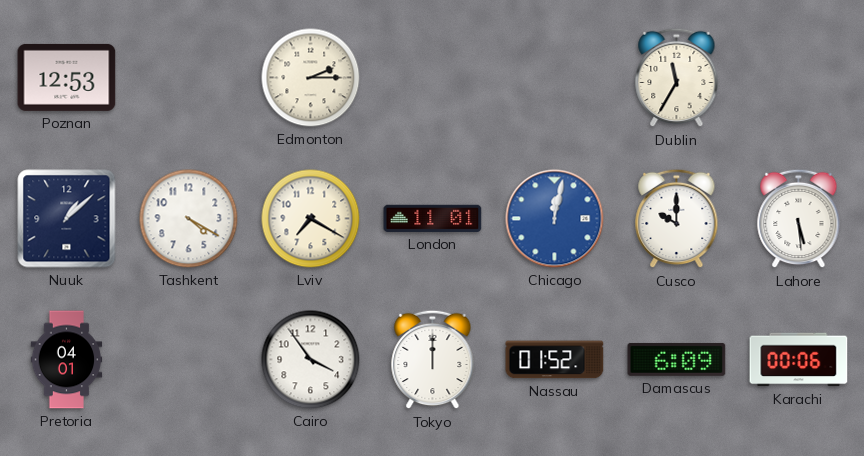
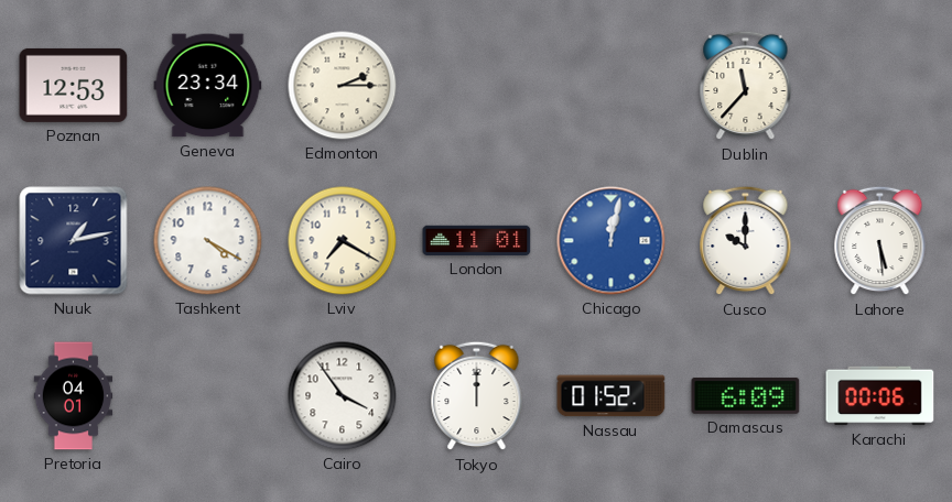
Geneva: none -> 23:34
Dublin: 11:35 -> 11:37
Nuuk: 1:08 -> 1:13
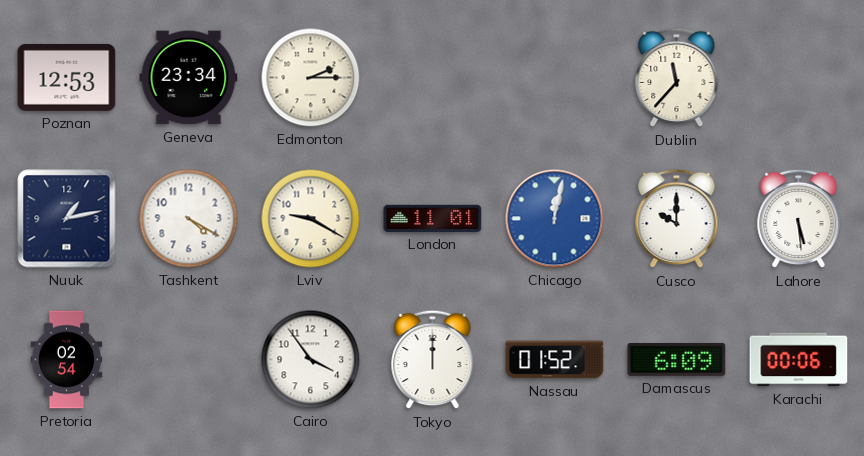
Lviv: 7:20 -> 9:20
Pretoria: 04:01 -> 02:54
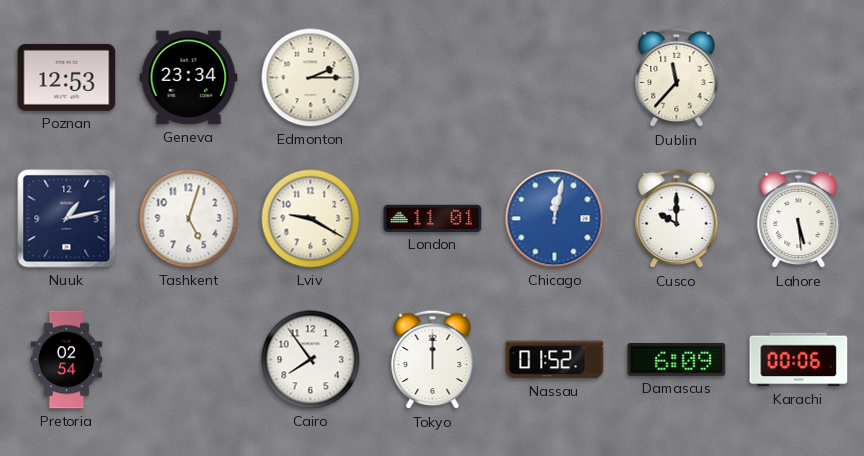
Tashkent: 4:20 -> 5:03
Cairo: 3:54 -> 7:54
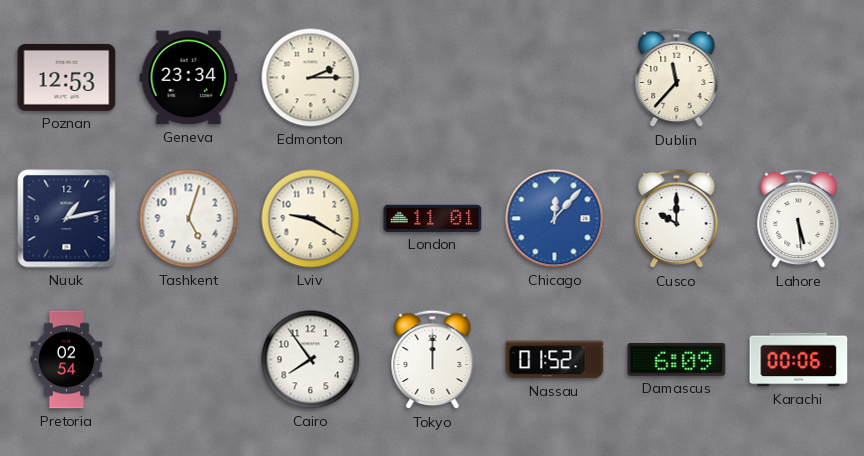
Chicago: 12:02 -> 12:07
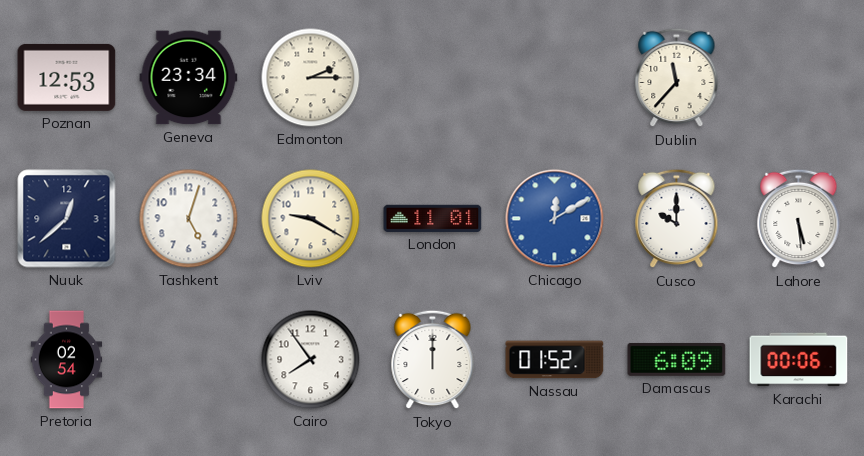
Nuuk: 1:13 -> 12:38
Chicago: 12:07 -> 12:10
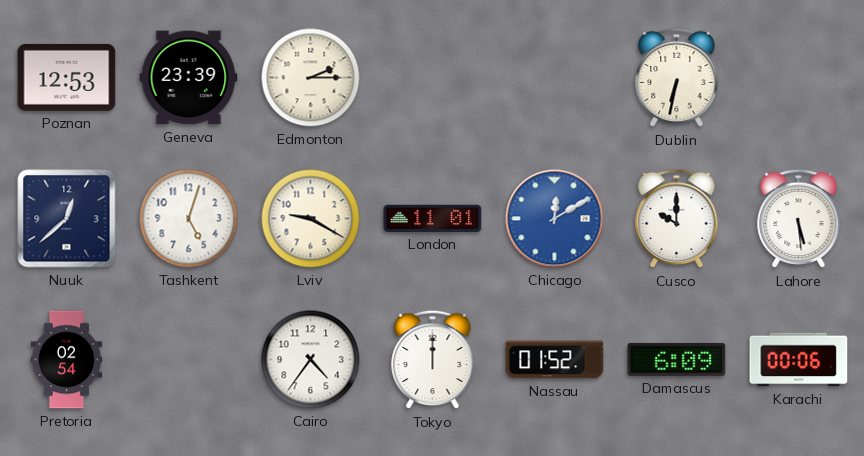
Geneva: 23:34 -> 23:39
Dublin: 11:37 -> 6:32
Cairo: 7:54 -> 4:36
